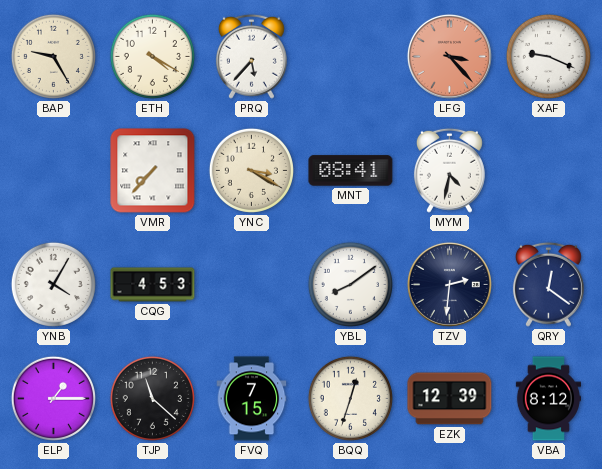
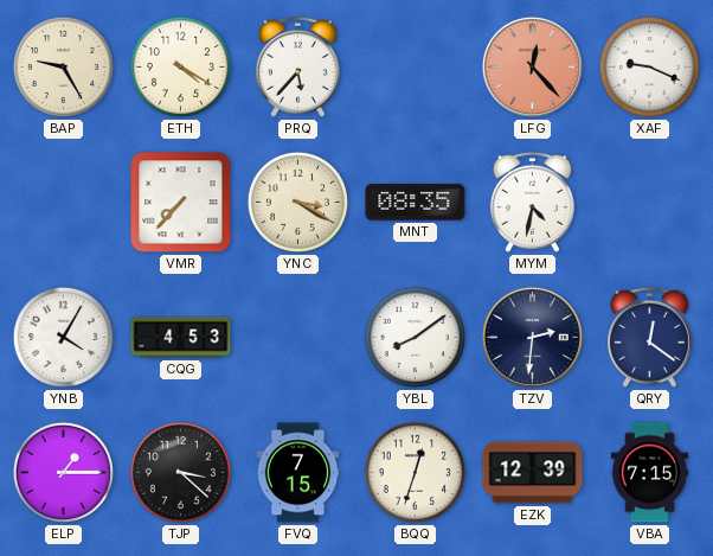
LFG: 3:23 -> 12:23
MNT: 08:41 -> 08:35
TJP: 11:22 -> 3:22
VBA: 8:12 -> 7:15
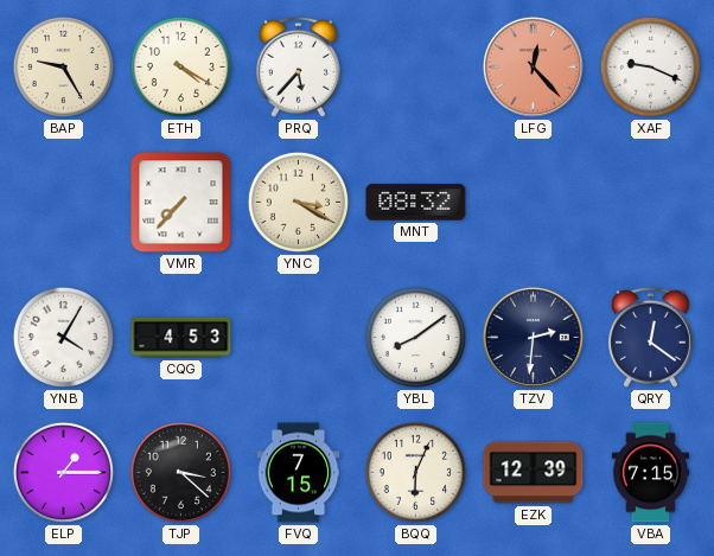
MNT: 08:35 -> 08:32
MYM: 4:32 -> none
BQQ: 12:33 -> 6:04
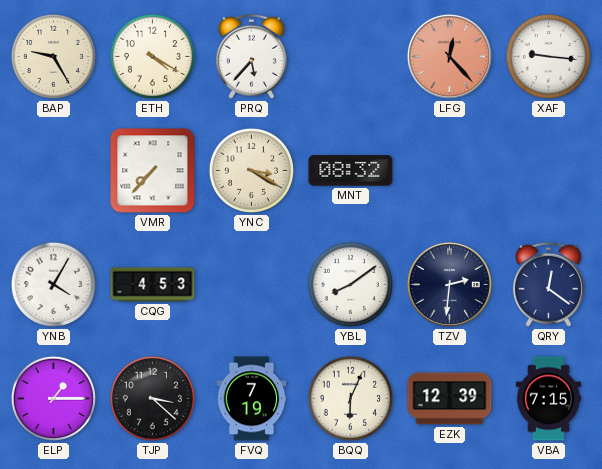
XAF: 9:19 -> 9:16
FVQ: 7:15 -> 7:19
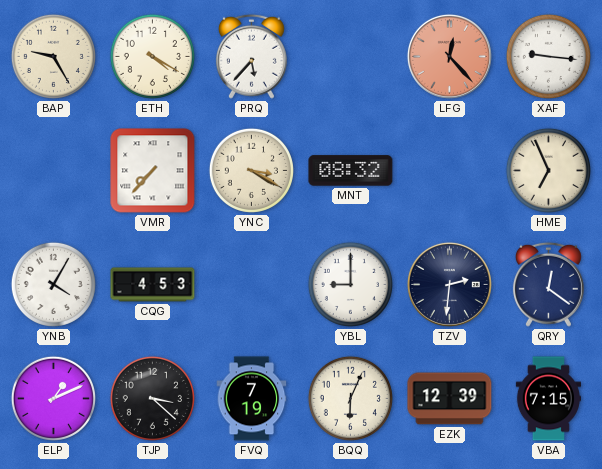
HME: none -> 6:56
YBL: 8:09 -> 9:00
ELP: 1:15 -> 1:11
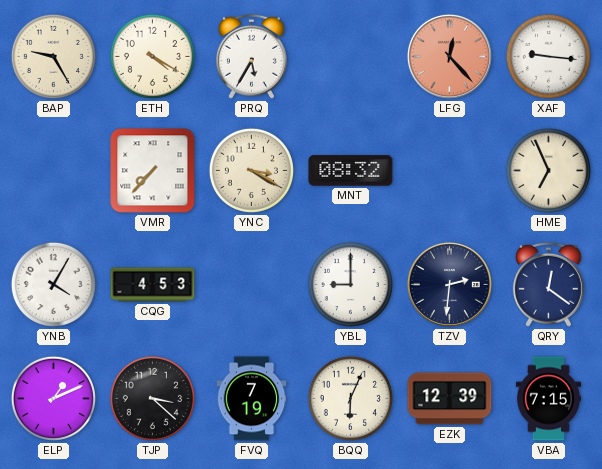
PRQ: 5:37 -> 5:35
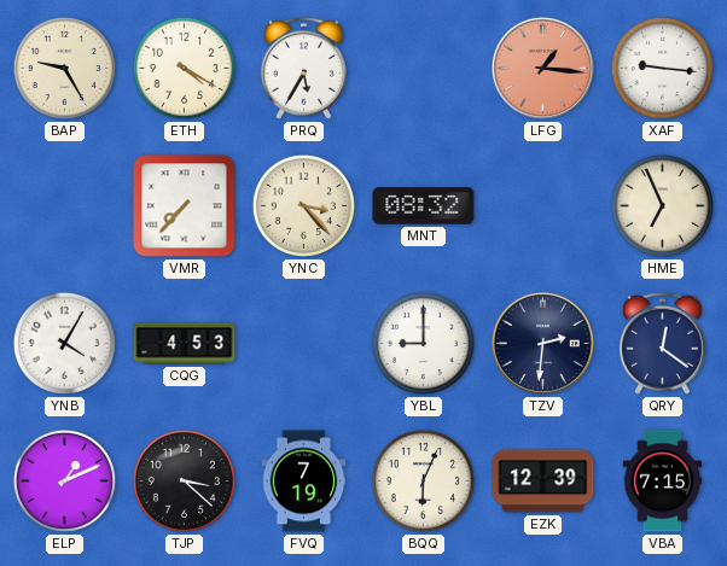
LFG: 12:23 -> 1:16
YNC: 3:20 -> 3:23
